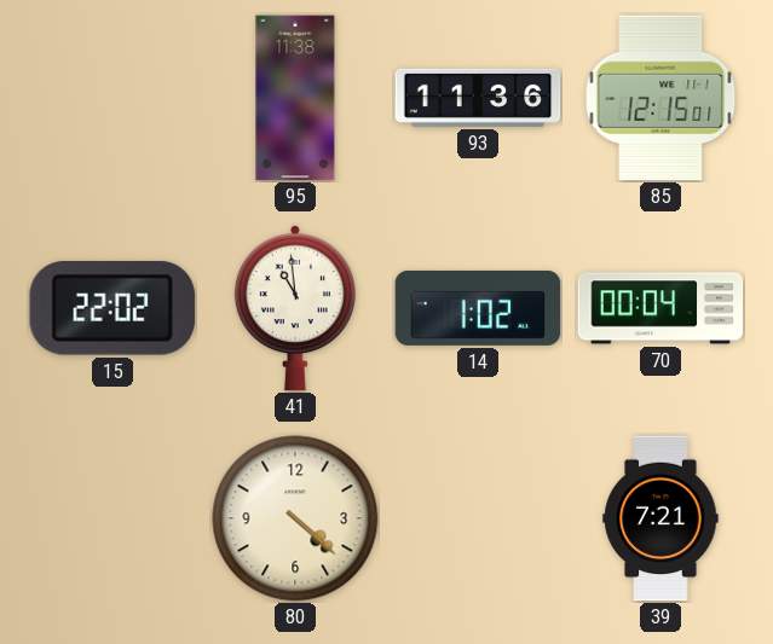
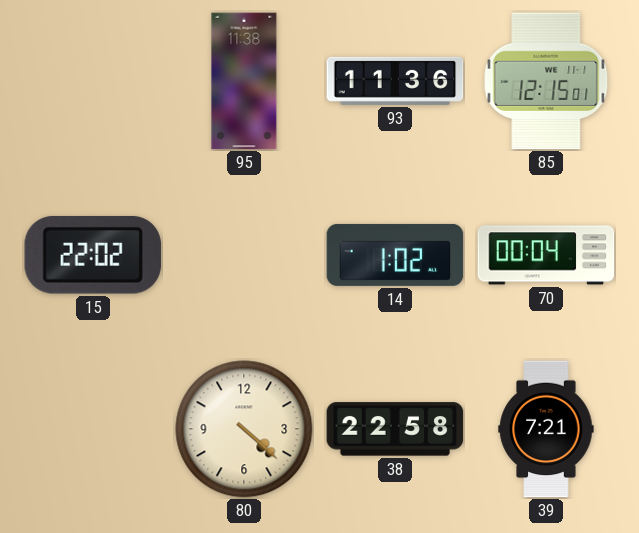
41: 10:59 -> none
38: none -> 22:58
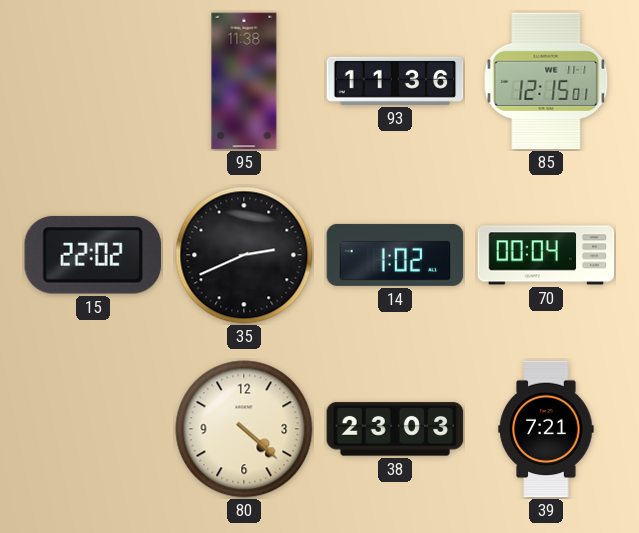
35: none -> 2:41
38: 22:58 -> 23:03
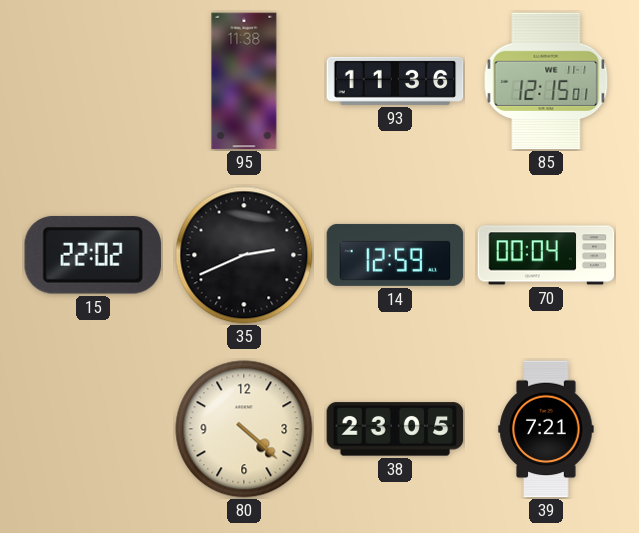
14: 1:02 -> 12:59
38: 23:03 -> 23:05
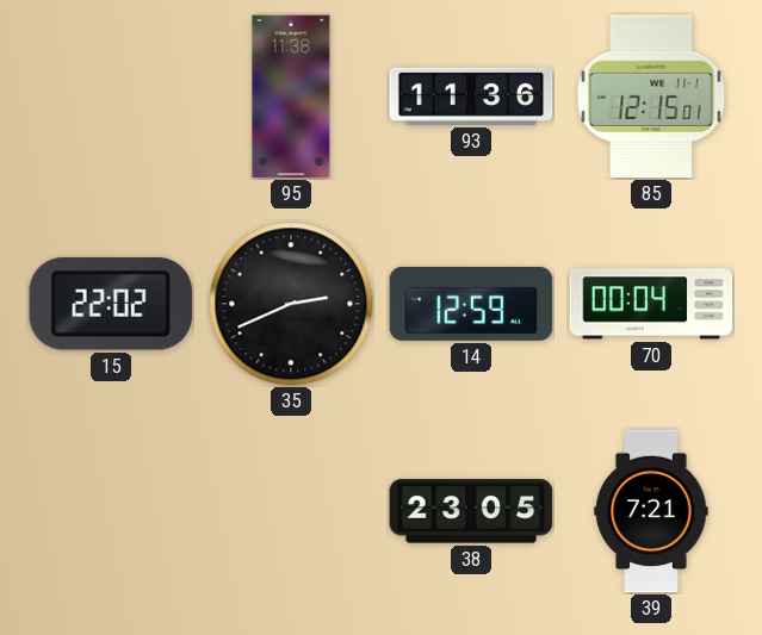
80: 4:22 -> none
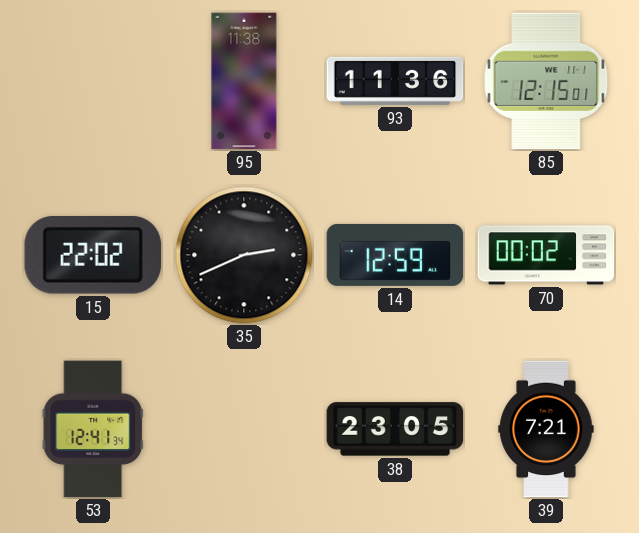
70: 00:04 -> 00:02
53: none -> 12:41
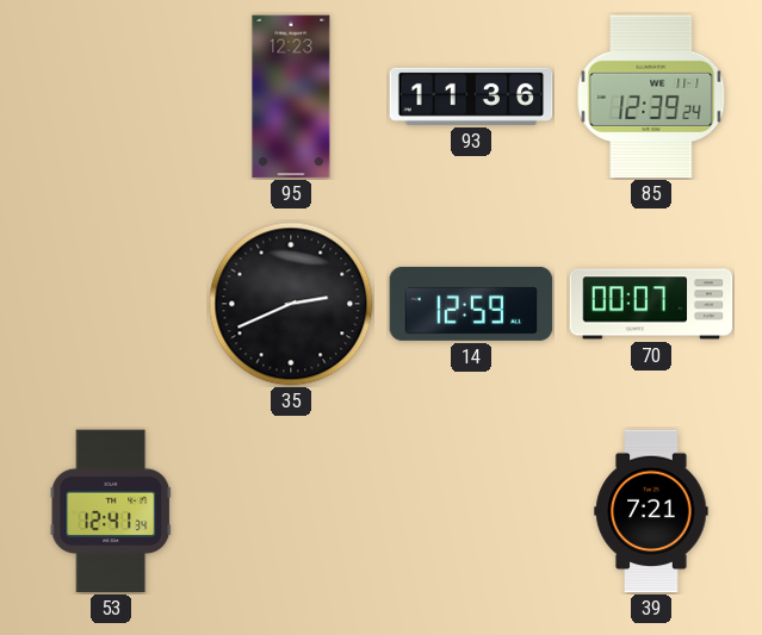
95: 11:38 -> 12:23
85: 12:15 -> 12:39
15: 22:02 -> none
70: 00:02 -> 00:07
38: 23:05 -> none
